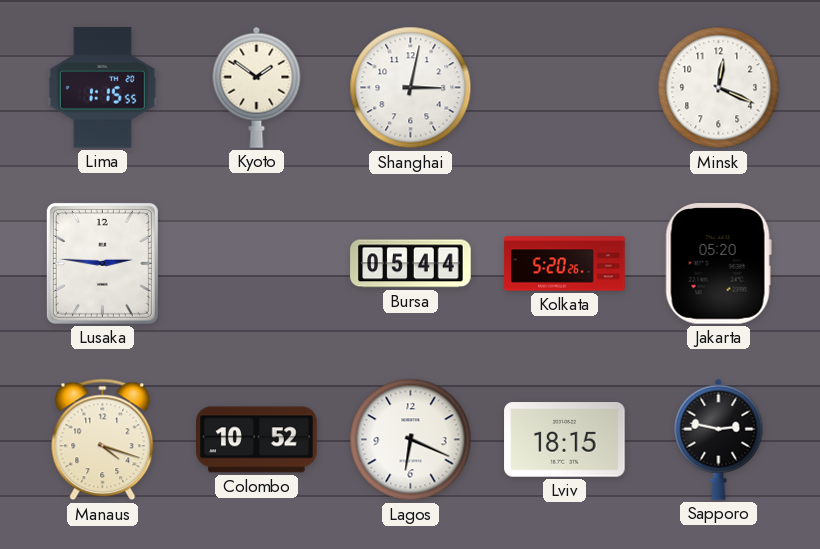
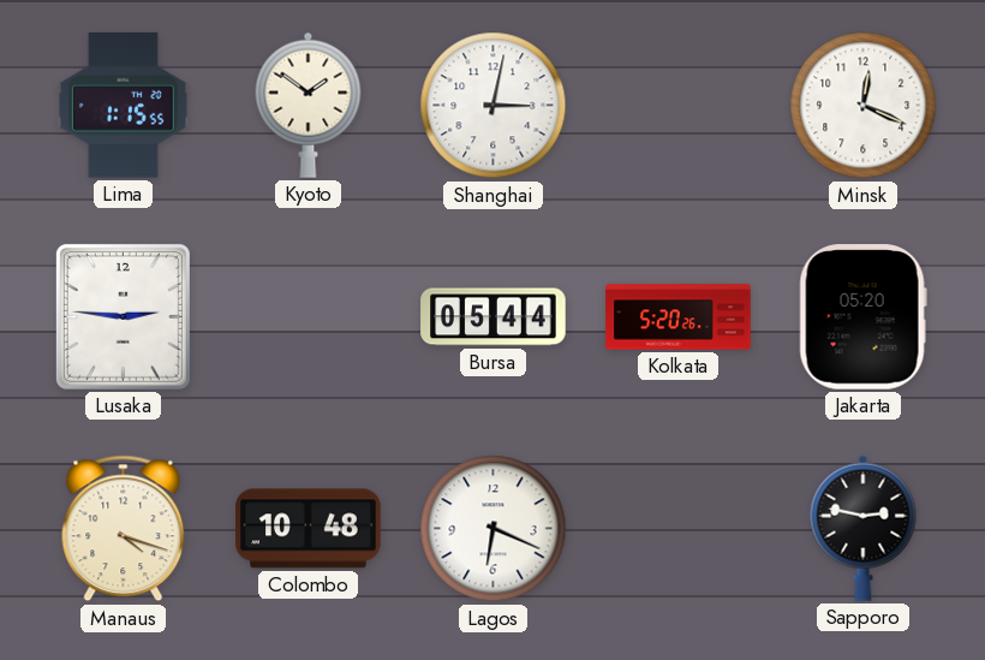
Colombo: 10:52 -> 10:48
Lviv: 18:15 -> none
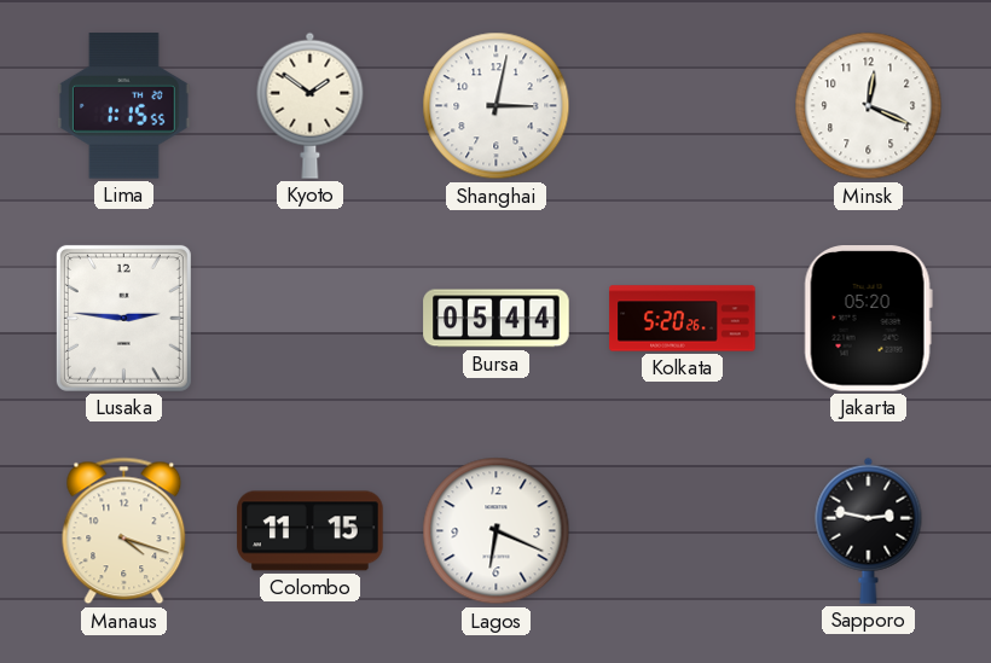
Colombo: 10:48 -> 11:15
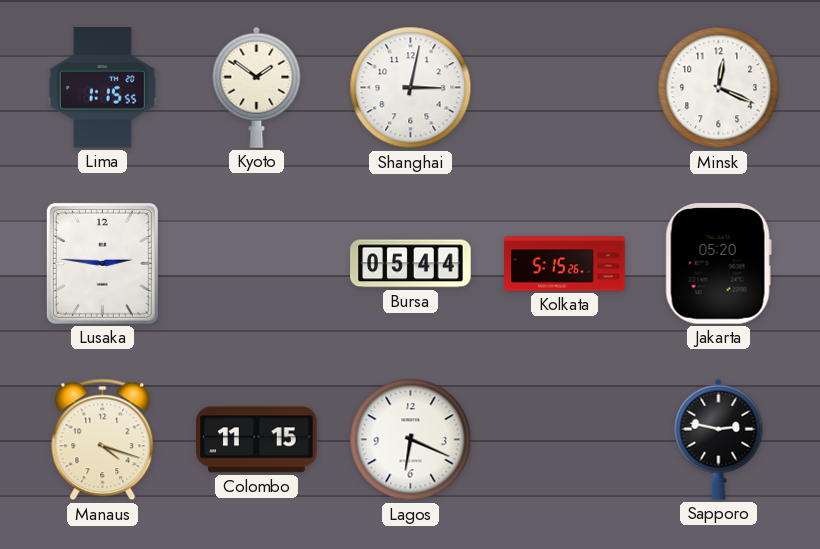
Kolkata: 5:20 -> 5:15
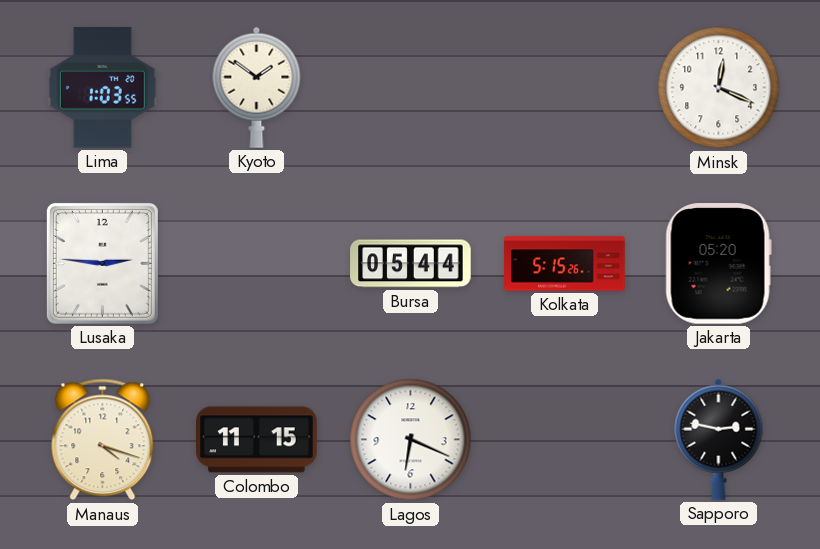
Lima: 1:15 -> 1:03
Shanghai: 3:02 -> none
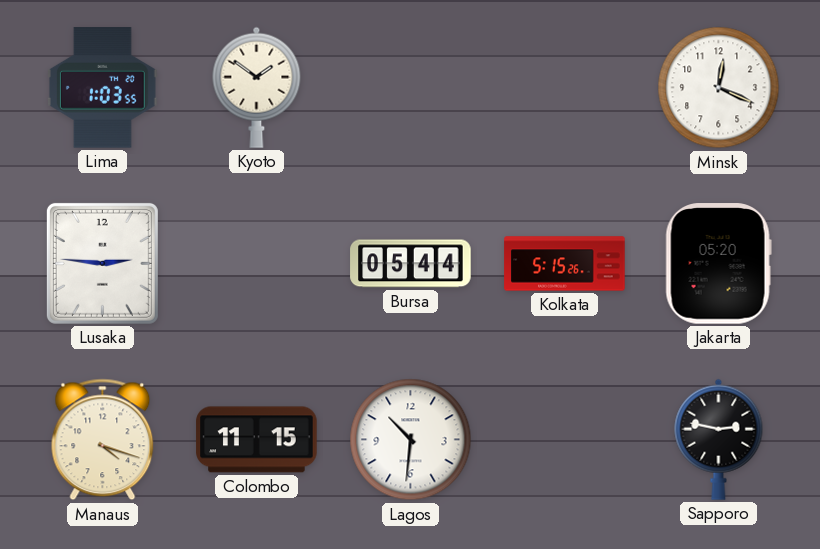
Lagos: 6:19 -> 10:31
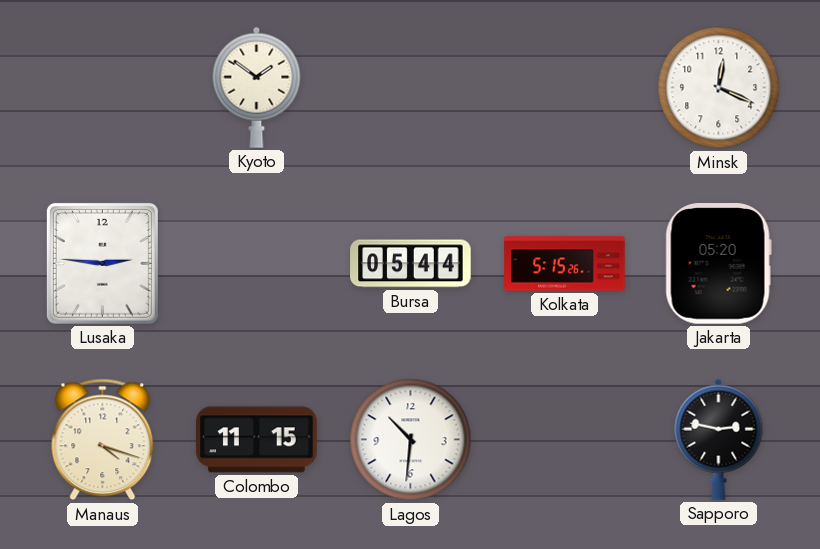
Lima: 1:03 -> none
